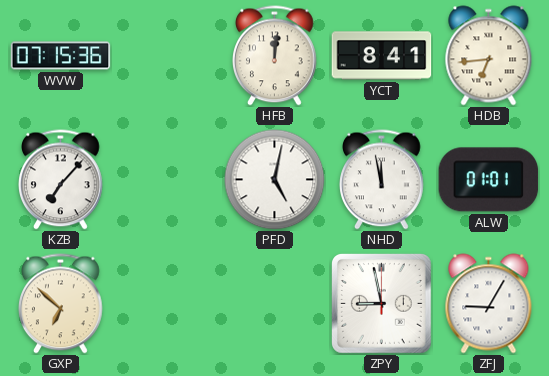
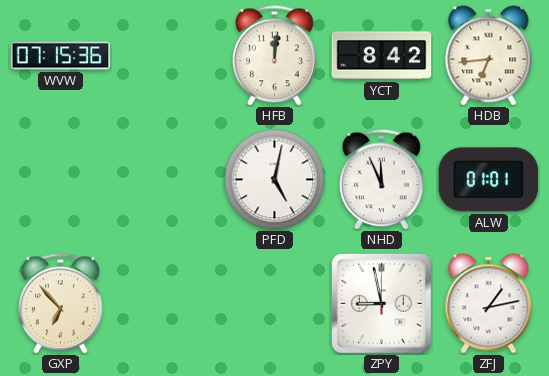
YCT: 8:41 -> 8:42
KZB: 7:07 -> none
NHD: 11:58 -> 11:56
GXP: 6:52 -> 6:53
ZFJ: 9:05 -> 1:13
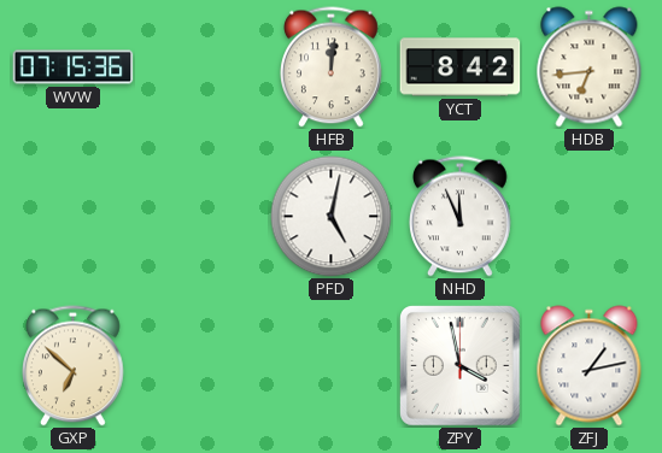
ALW: 01:01 -> none
GXP: 6:53 -> 6:52
ZPY: 8:58 -> 3:58
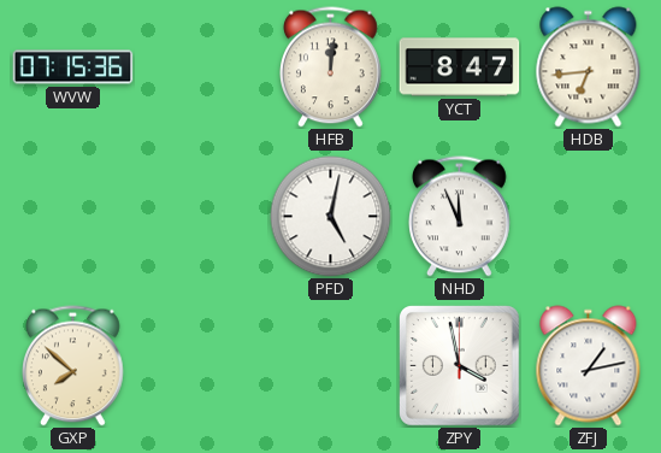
YCT: 8:42 -> 8:47
GXP: 6:52 -> 7:52
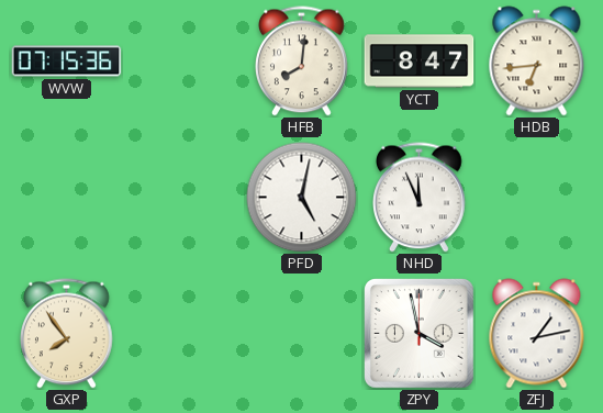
HFB: 12:01 -> 8:01
GXP: 7:52 -> 7:54
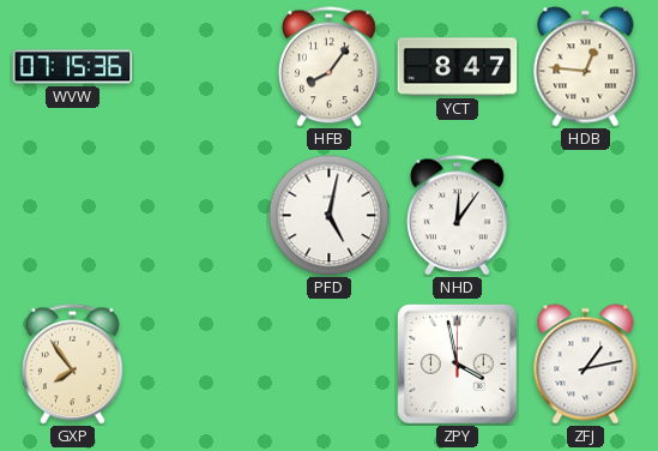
HFB: 8:01 -> 8:06
HDB: 6:44 -> 12:46
NHD: 11:56 -> 12:06
